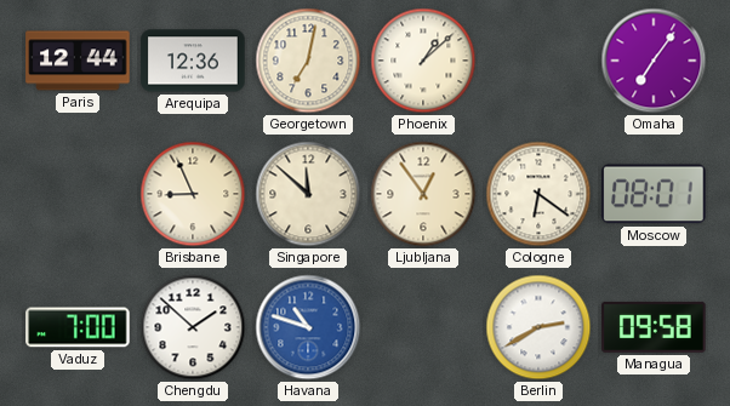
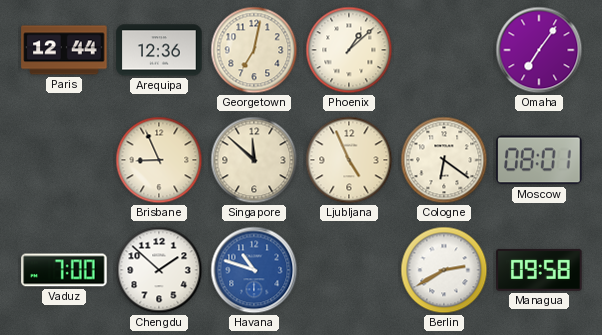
Ljubljana: 12:54 -> 4:56
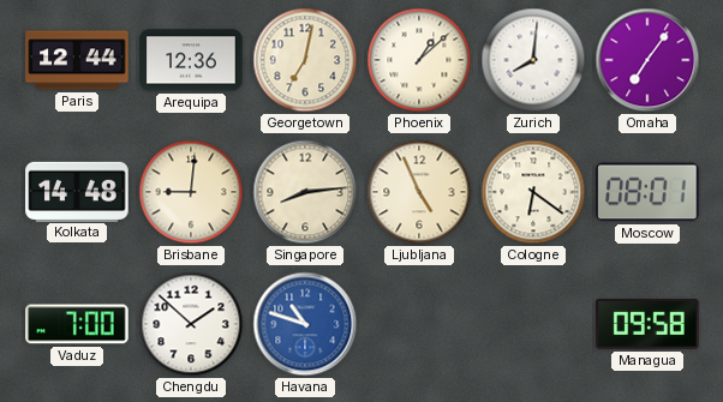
Zurich: none -> 8:01
Kolkata: none -> 14:48
Brisbane: 8:56 -> 9:01
Singapore: 11:52 -> 8:14
Berlin: 2:40 -> none
